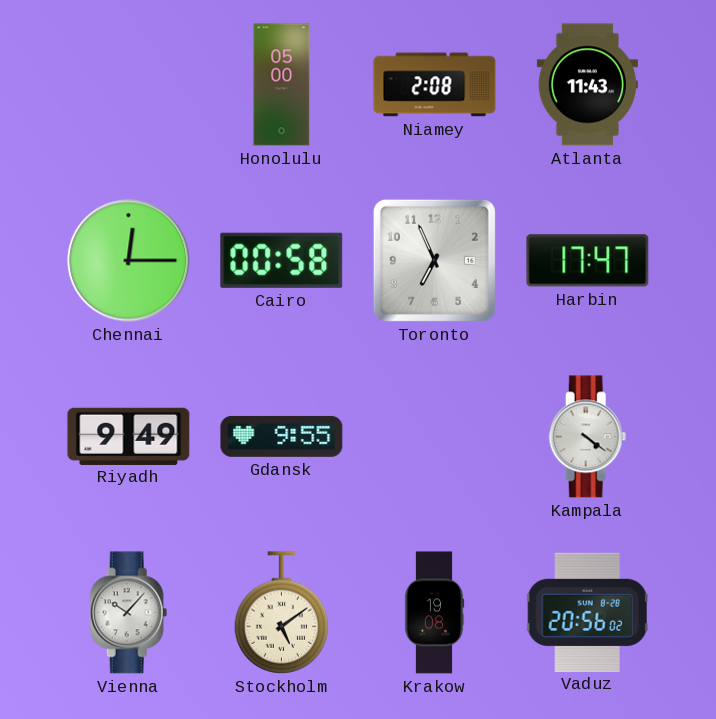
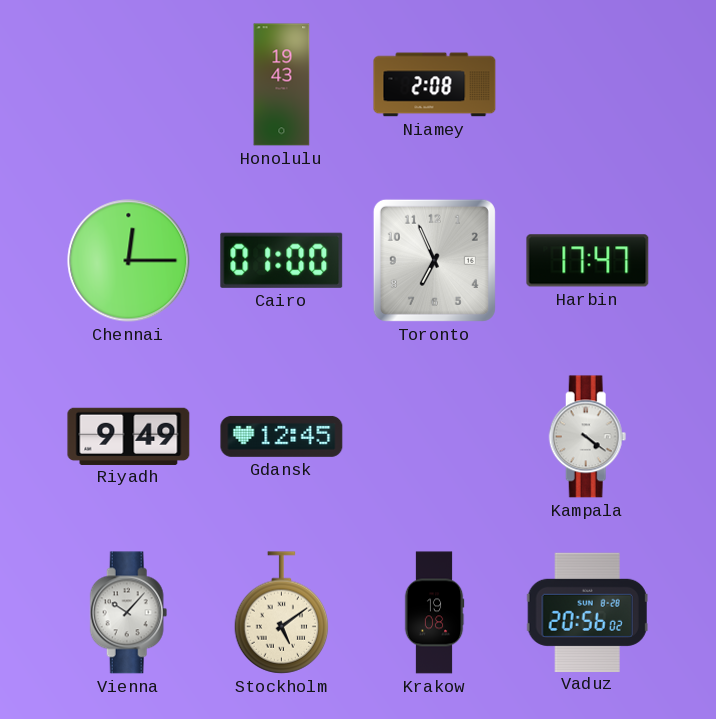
Honolulu: 05:00 -> 19:43
Atlanta: 11:43 -> none
Cairo: 00:58 -> 01:00
Gdansk: 9:55 -> 12:45
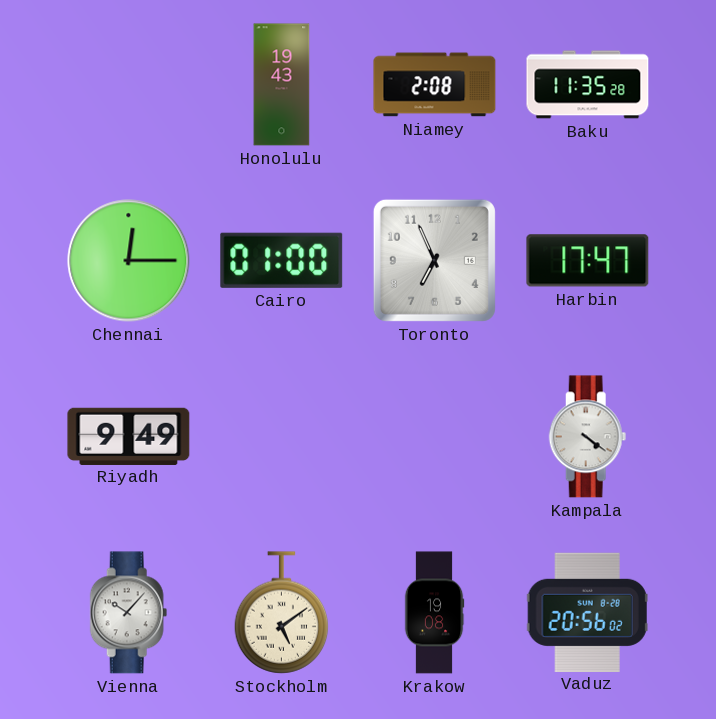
Baku: none -> 11:35
Gdansk: 12:45 -> none
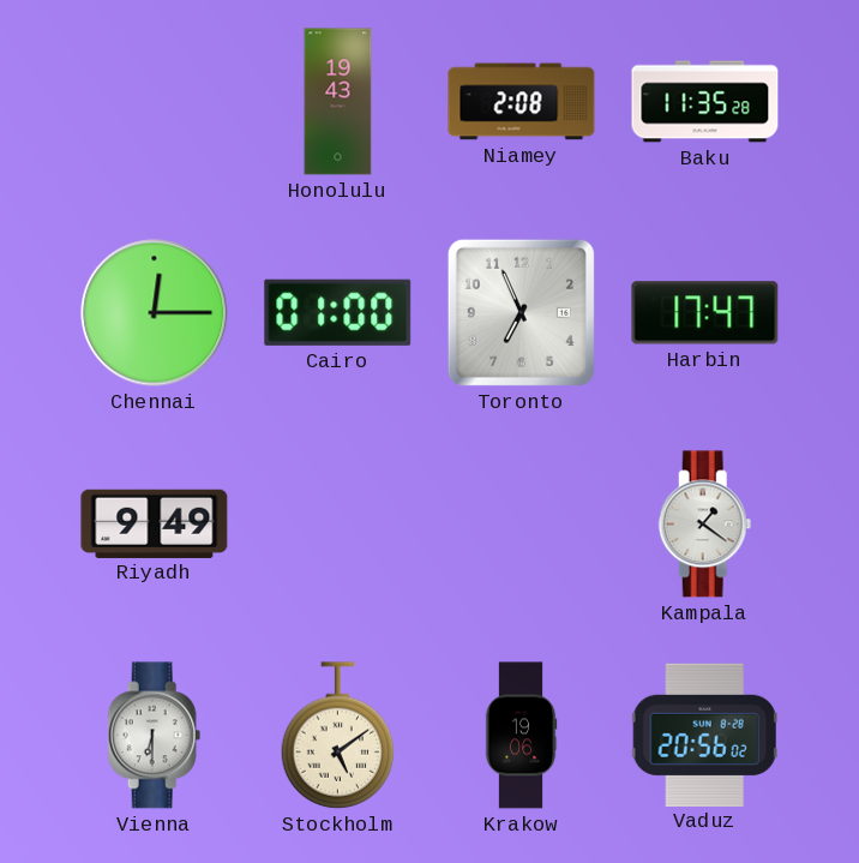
Kampala: 4:21 -> 1:21
Vienna: 10:07 -> 6:30
Krakow: 19:08 -> 19:06
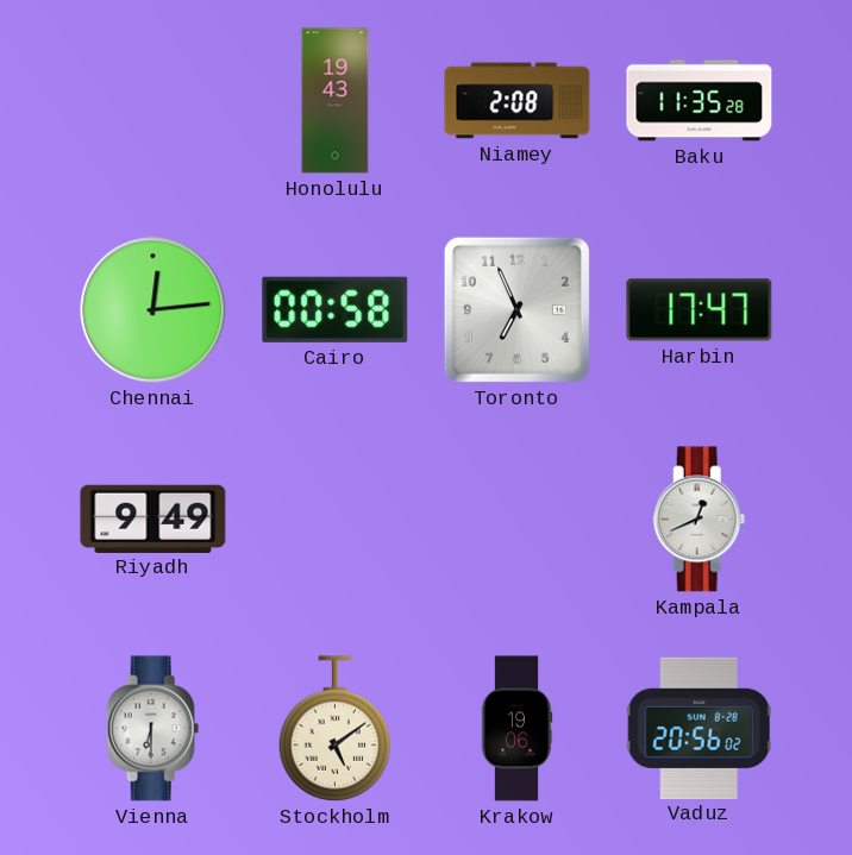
Chennai: 12:15 -> 12:14
Cairo: 01:00 -> 00:58
Kampala: 1:21 -> 12:41
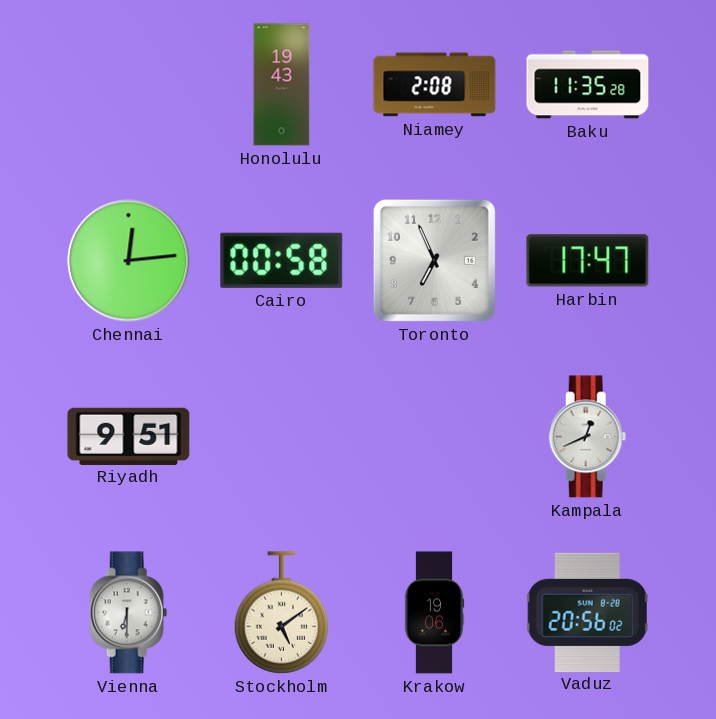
Riyadh: 9:49 -> 9:51
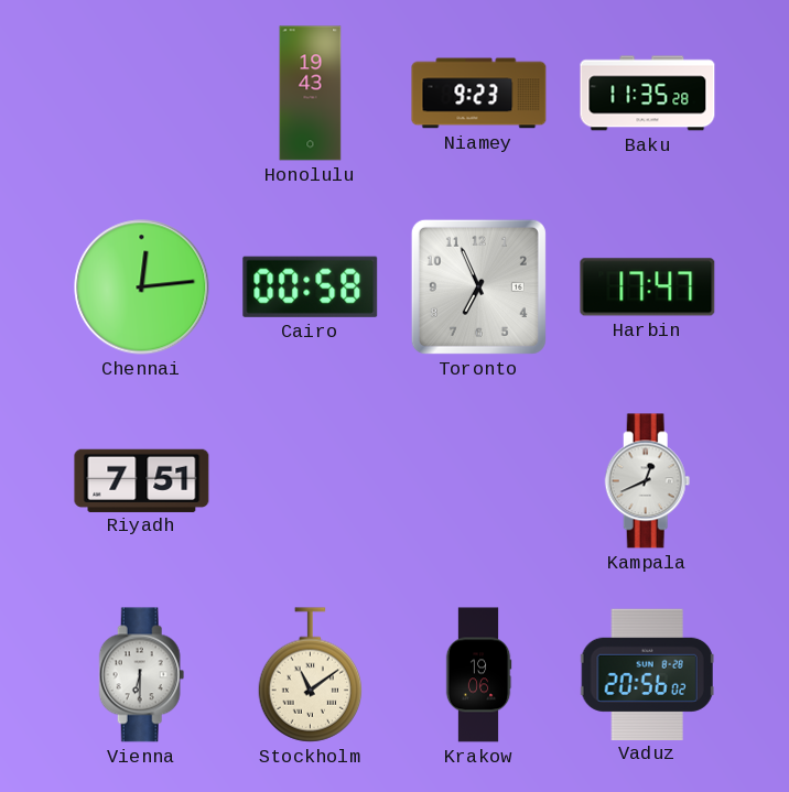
Niamey: 2:08 -> 9:23
Riyadh: 9:51 -> 7:51
Stockholm: 5:09 -> 11:09
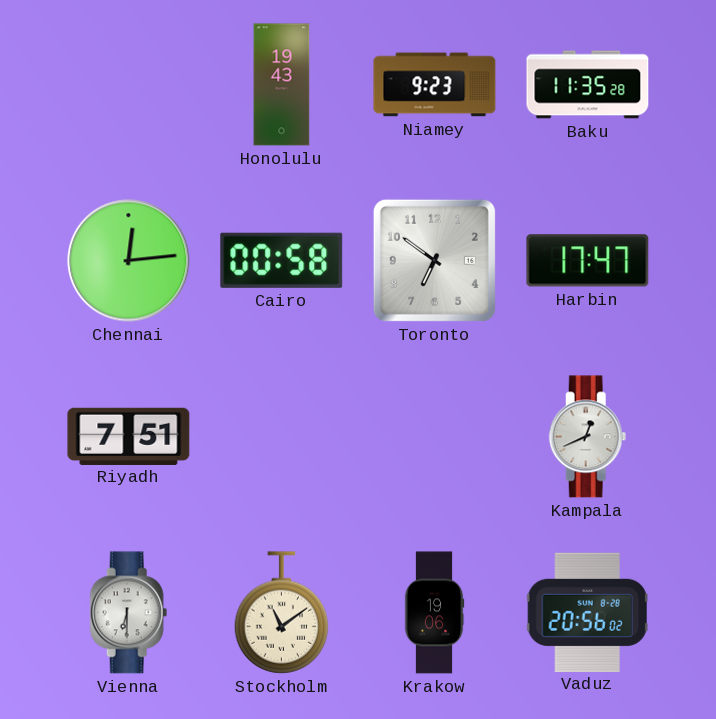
Toronto: 6:56 -> 6:51
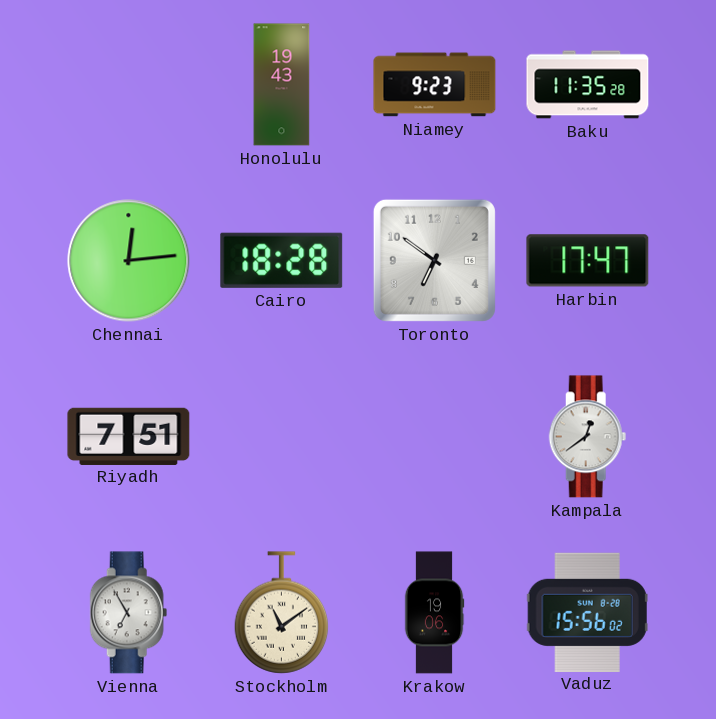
Cairo: 00:58 -> 18:28
Kampala: 12:41 -> 12:39
Vienna: 6:30 -> 6:55
Vaduz: 20:56 -> 15:56
